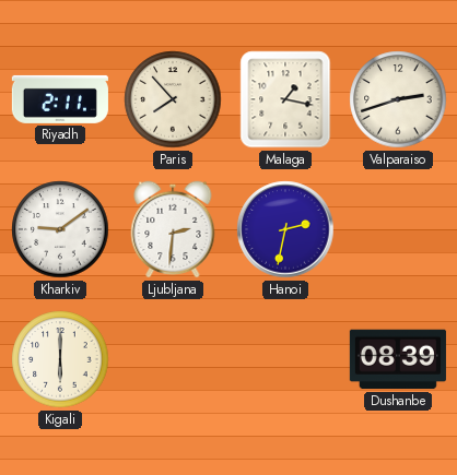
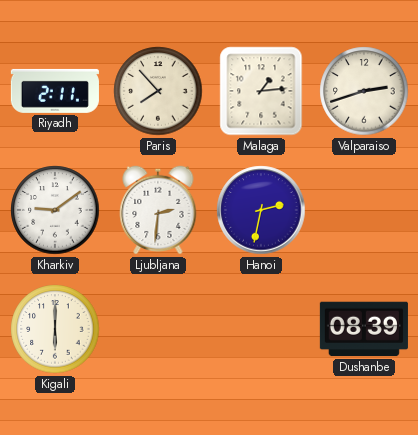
Malaga: 1:17 -> 1:14
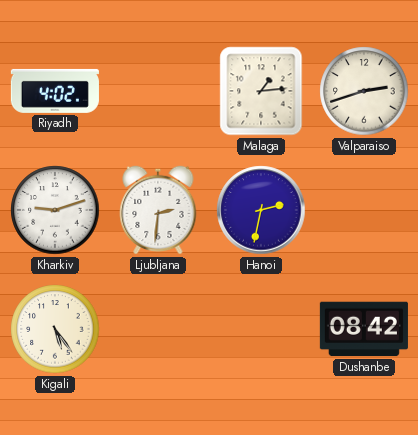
Riyadh: 2:11 -> 4:02
Paris: 7:53 -> none
Kharkiv: 9:09 -> 9:12
Kigali: 6:00 -> 5:24
Dushanbe: 08:39 -> 08:42
